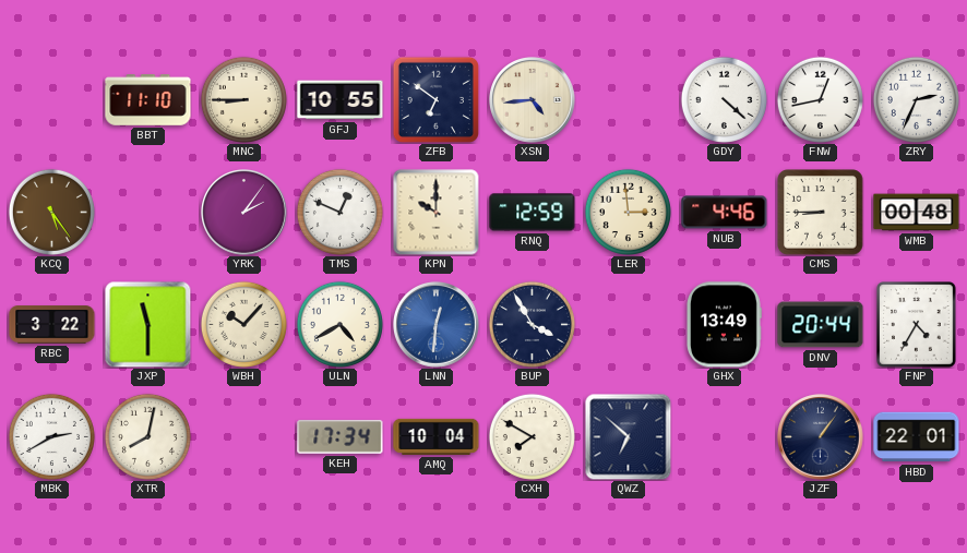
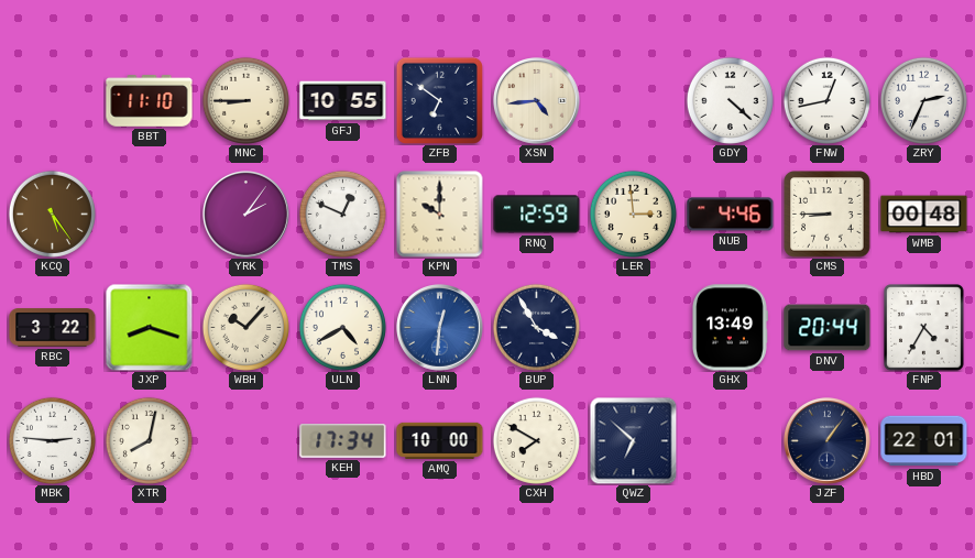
JXP: 11:30 -> 8:18
MBK: 2:40 -> 2:46
AMQ: 10:04 -> 10:00
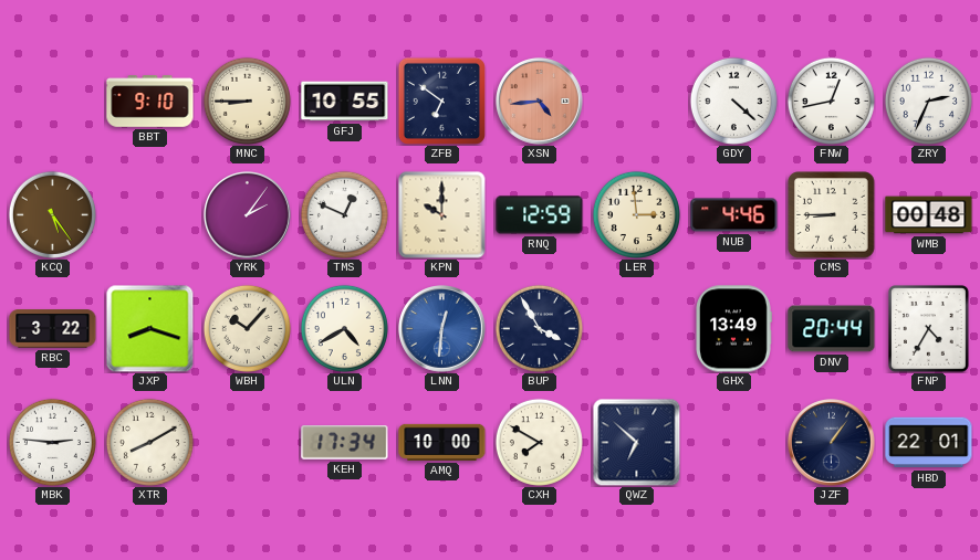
BBT: 11:10 -> 9:10
XSN dial: cream -> salmon
XTR: 8:02 -> 8:10
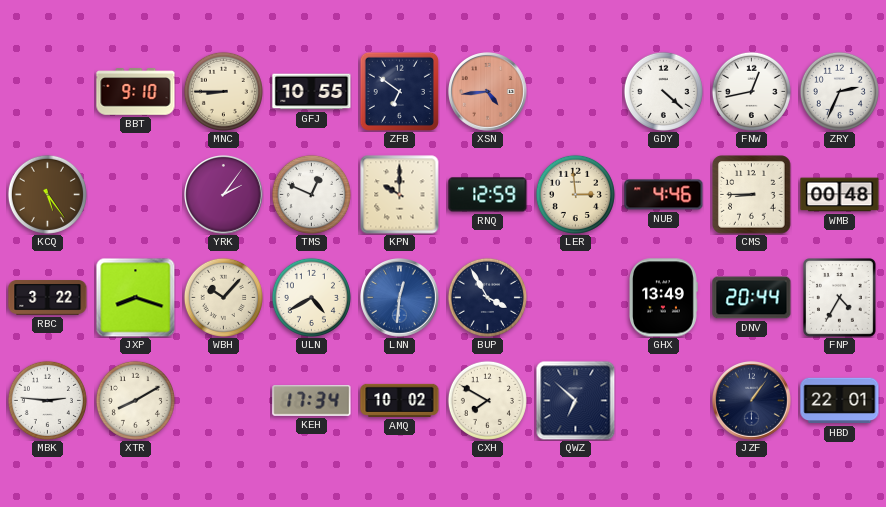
AMQ: 10:00 -> 10:02
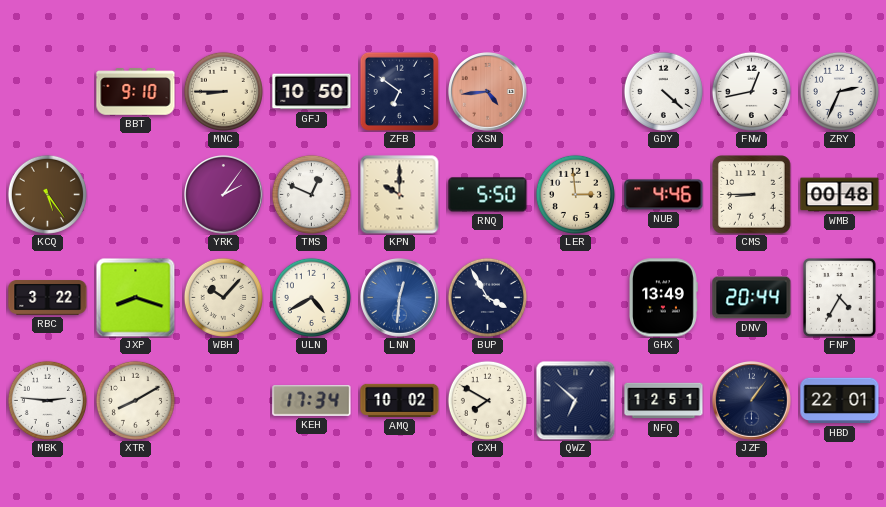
GFJ: 10:55 -> 10:50
RNQ: 12:59 -> 5:50
NFQ: none -> 12:51
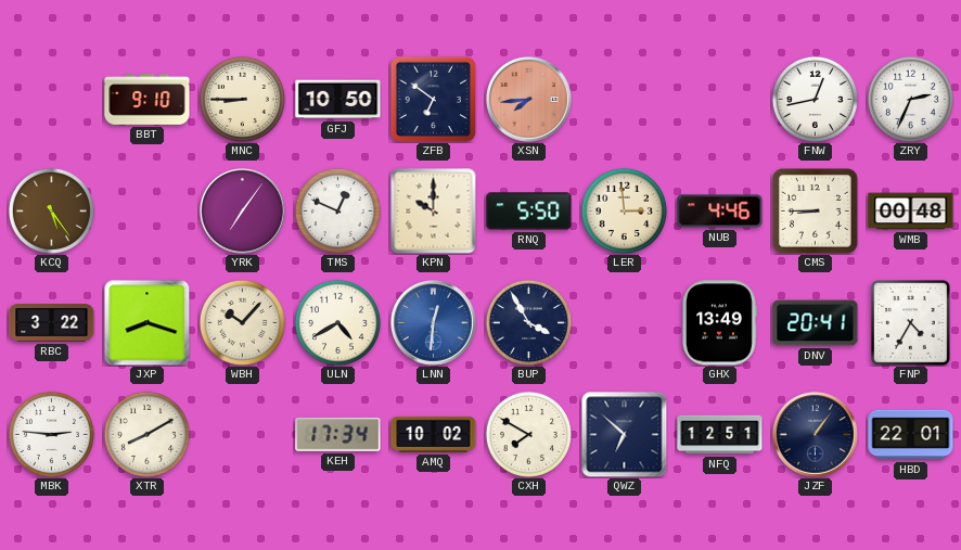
XSN: 4:44 -> 7:44
GDY: 4:22 -> none
YRK: 2:06 -> 7:06
DNV: 20:44 -> 20:41
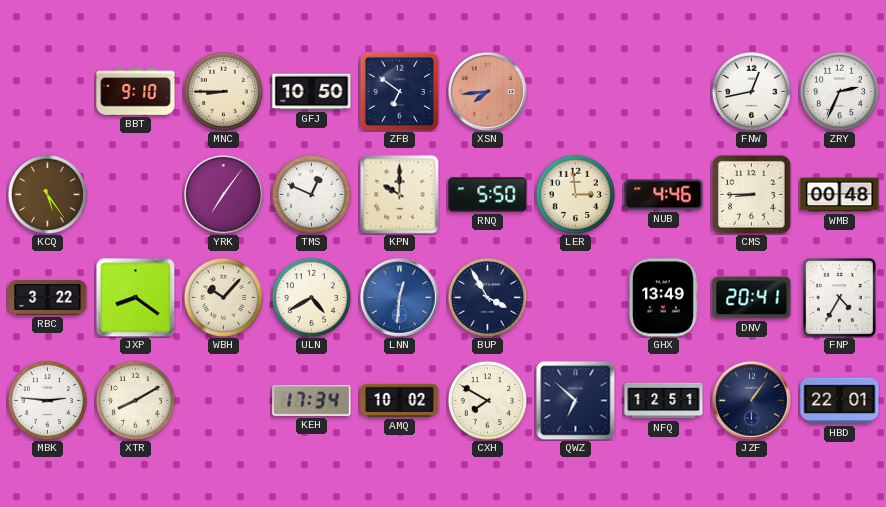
JXP: 8:18 -> 8:21
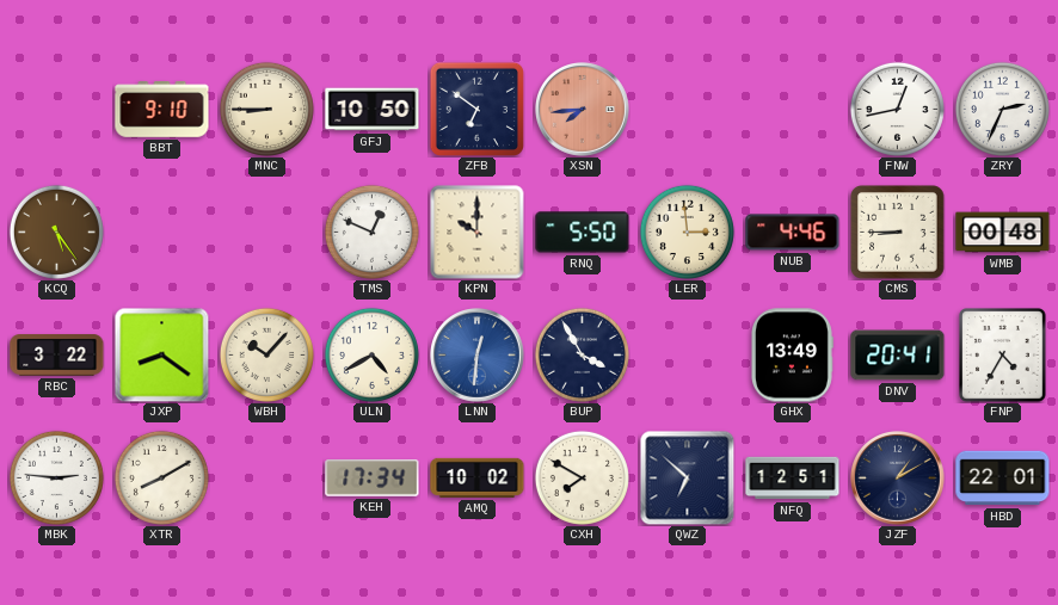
YRK: 7:06 -> none
JZF: 1:06 -> 1:10
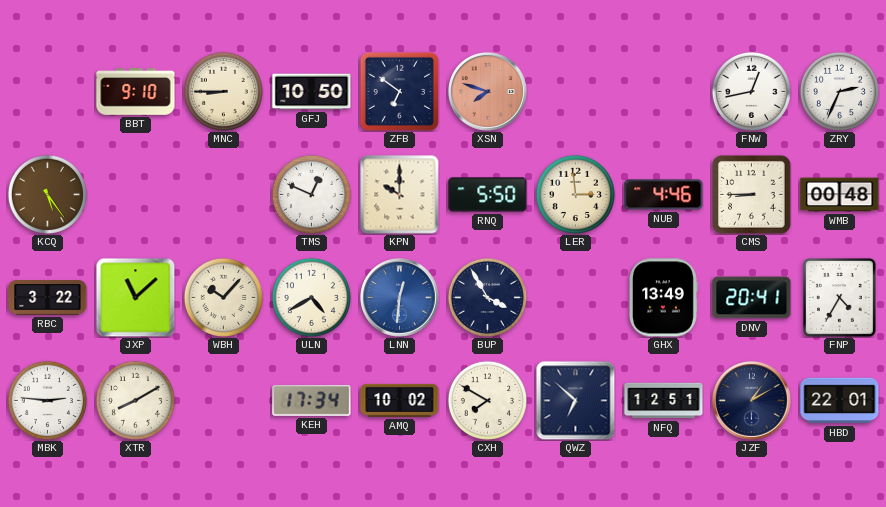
XSN: 7:44 -> 7:48
JXP: 8:21 -> 11:08
